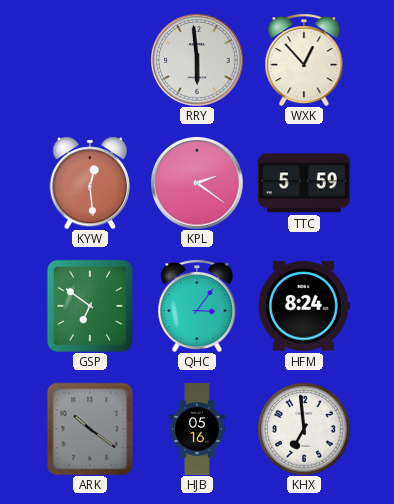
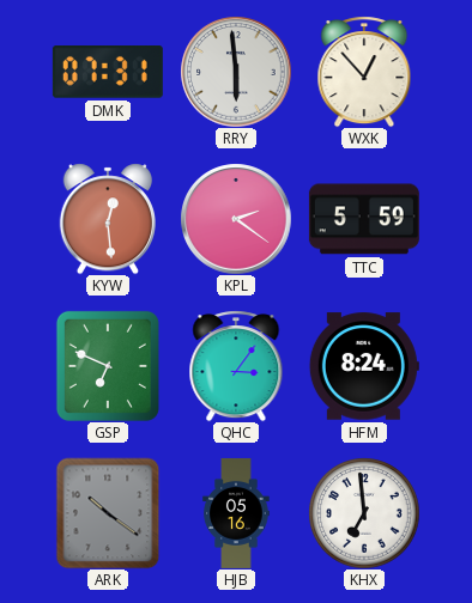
DMK: none -> 07:31
GSP: 6:51 -> 6:49
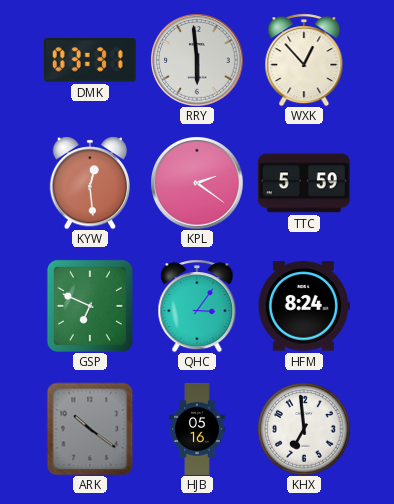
DMK: 07:31 -> 03:31
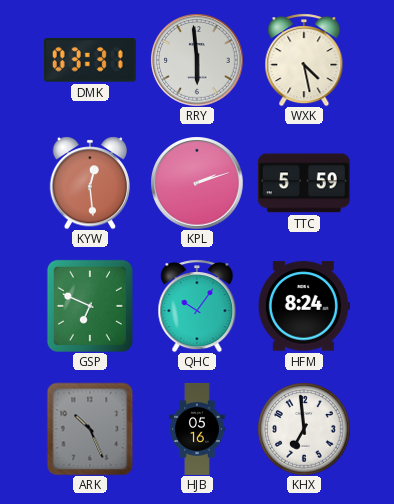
WXK: 12:53 -> 4:28
KPL: 2:21 -> 2:12
QHC: 3:06 -> 10:06
ARK: 10:21 -> 10:26
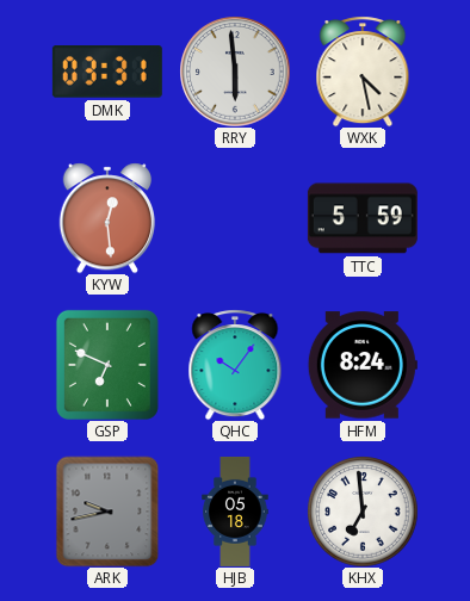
KPL: 2:12 -> none
ARK: 10:26 -> 9:43
HJB: 05:16 -> 05:18
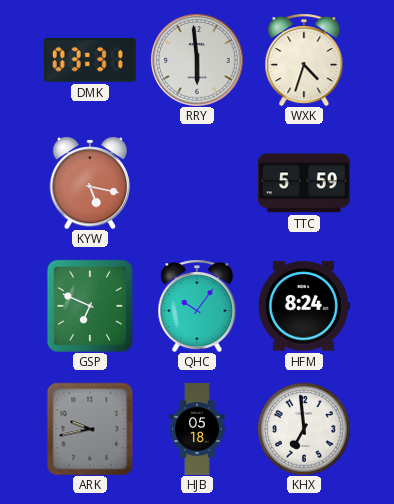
WXK: 4:28 -> 4:33
KYW: 12:29 -> 5:17
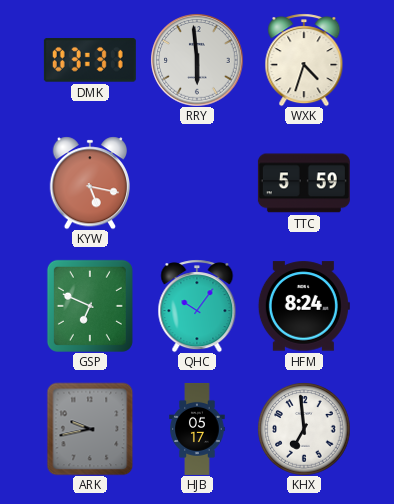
HJB: 05:18 -> 05:17
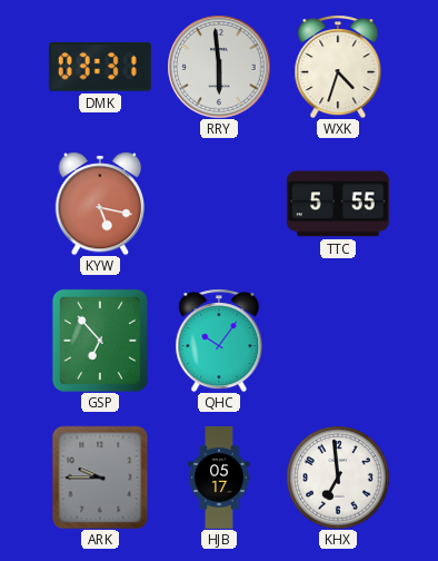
TTC: 5:59 -> 5:55
GSP: 6:49 -> 6:53
HFM: 8:24 -> none
ARK: 9:43 -> 9:45
